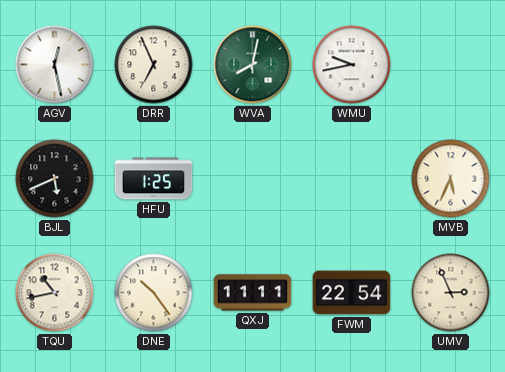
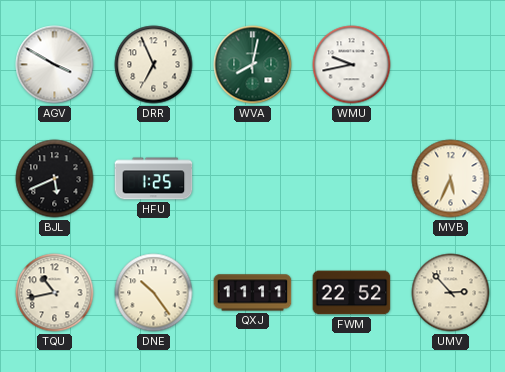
AGV: 12:28 -> 3:50
FWM: 22:54 -> 22:52
UMV: 2:56 -> 2:53
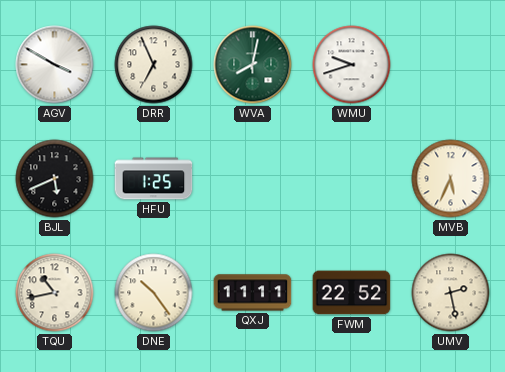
WMU: 9:43 -> 9:42
UMV: 2:53 -> 2:28
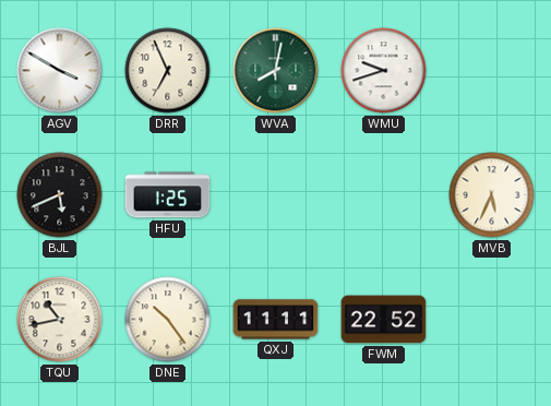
UMV: 2:28 -> none
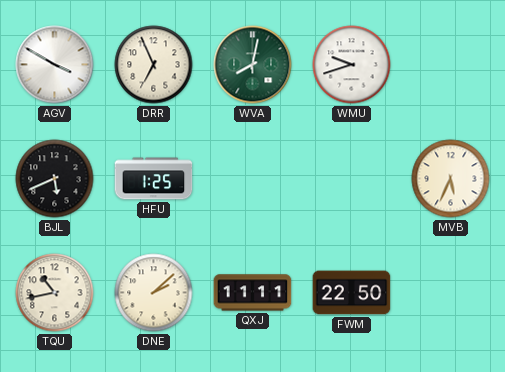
DNE: 10:24 -> 2:08
FWM: 22:52 -> 22:50
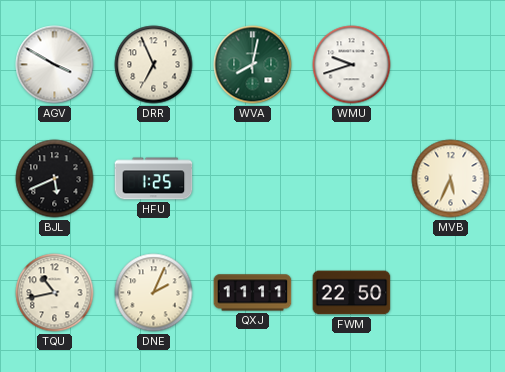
DNE: 2:08 -> 2:04
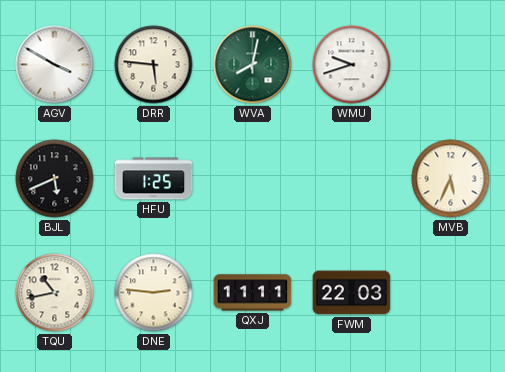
DRR: 6:56 -> 5:46
DNE: 2:04 -> 2:46
FWM: 22:50 -> 22:03
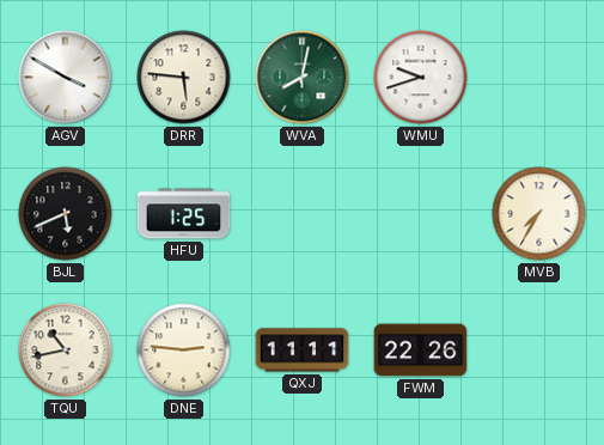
MVB: 5:34 -> 7:35
FWM: 22:03 -> 22:26
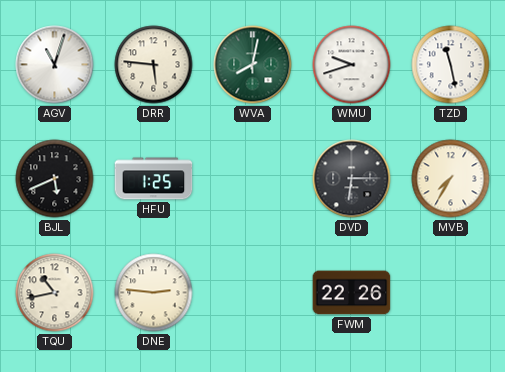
AGV: 3:50 -> 11:03
TZD: none -> 11:28
DVD: none -> 6:15
QXJ: 11:11 -> none
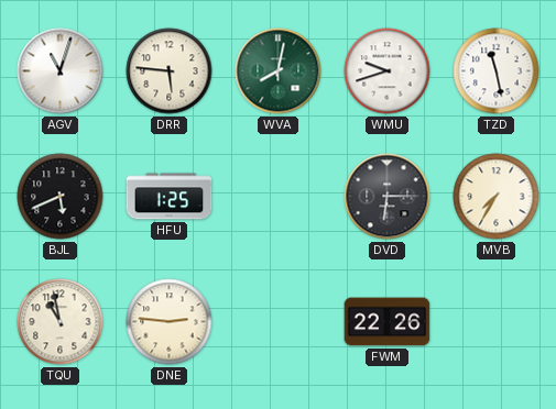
TQU: 10:43 -> 10:58
